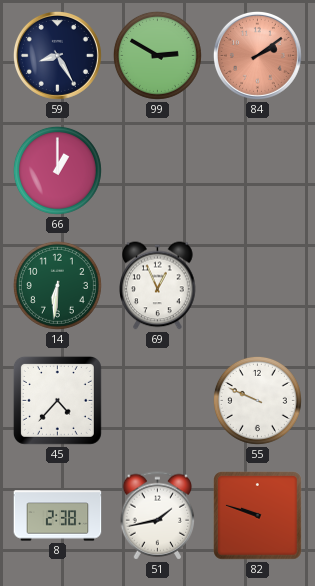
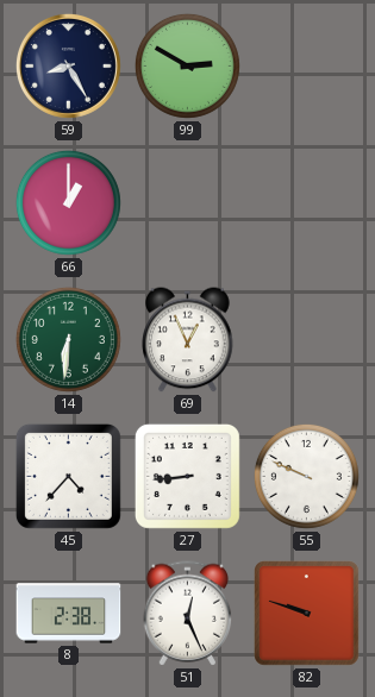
84: 2:09 -> none
27: none -> 8:44
51: 1:43 -> 12:26
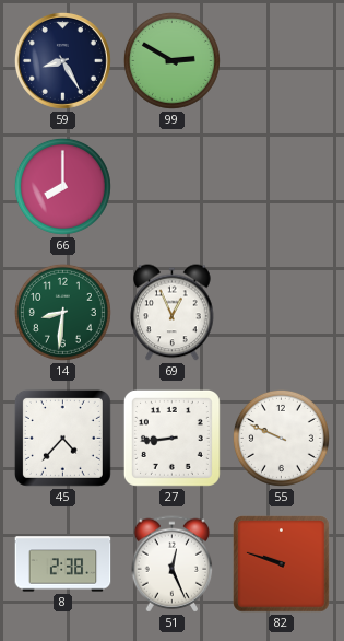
66: 1:00 -> 8:00
14: 6:31 -> 8:31
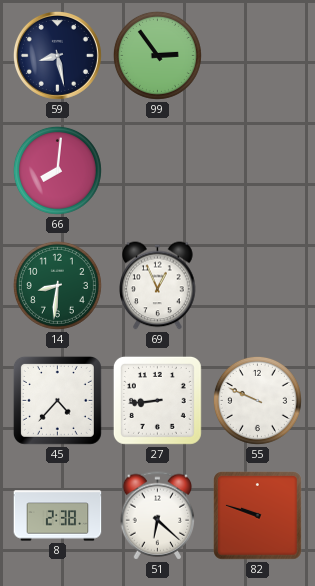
59: 8:25 -> 8:28
99: 2:50 -> 2:54
66: 8:00 -> 8:01
51: 12:26 -> 6:22
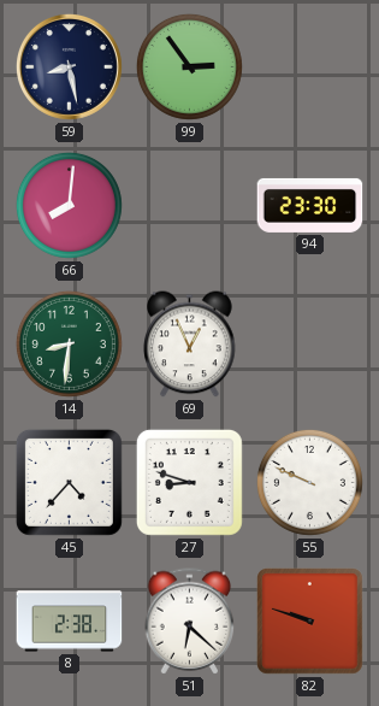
94: none -> 23:30
27: 8:44 -> 8:48
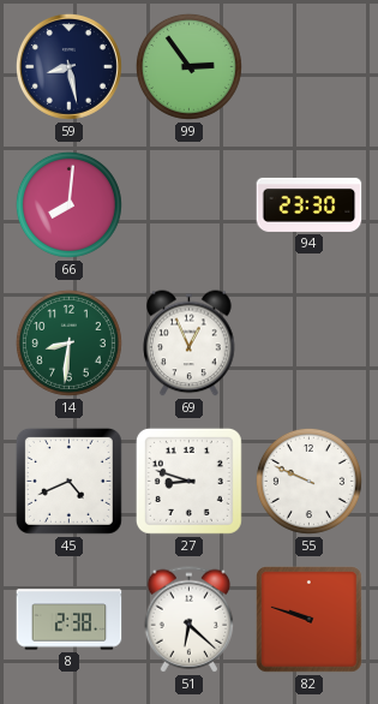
45: 4:37 -> 4:41
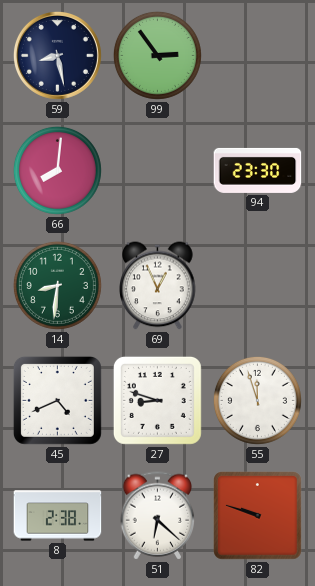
55: 9:49 -> 11:57
